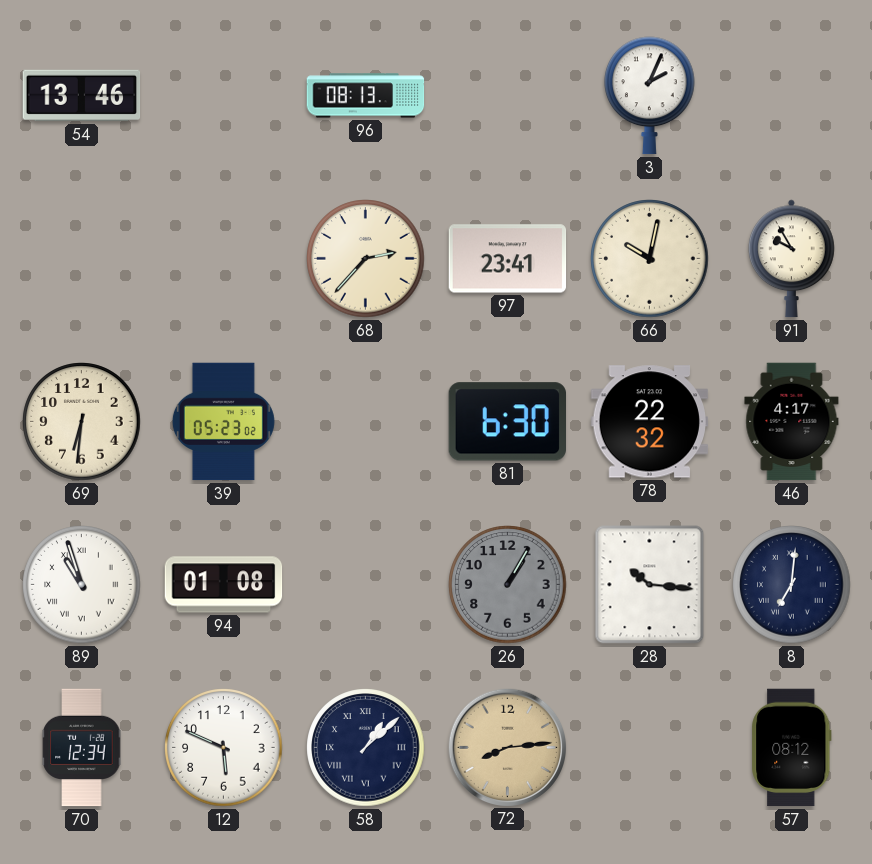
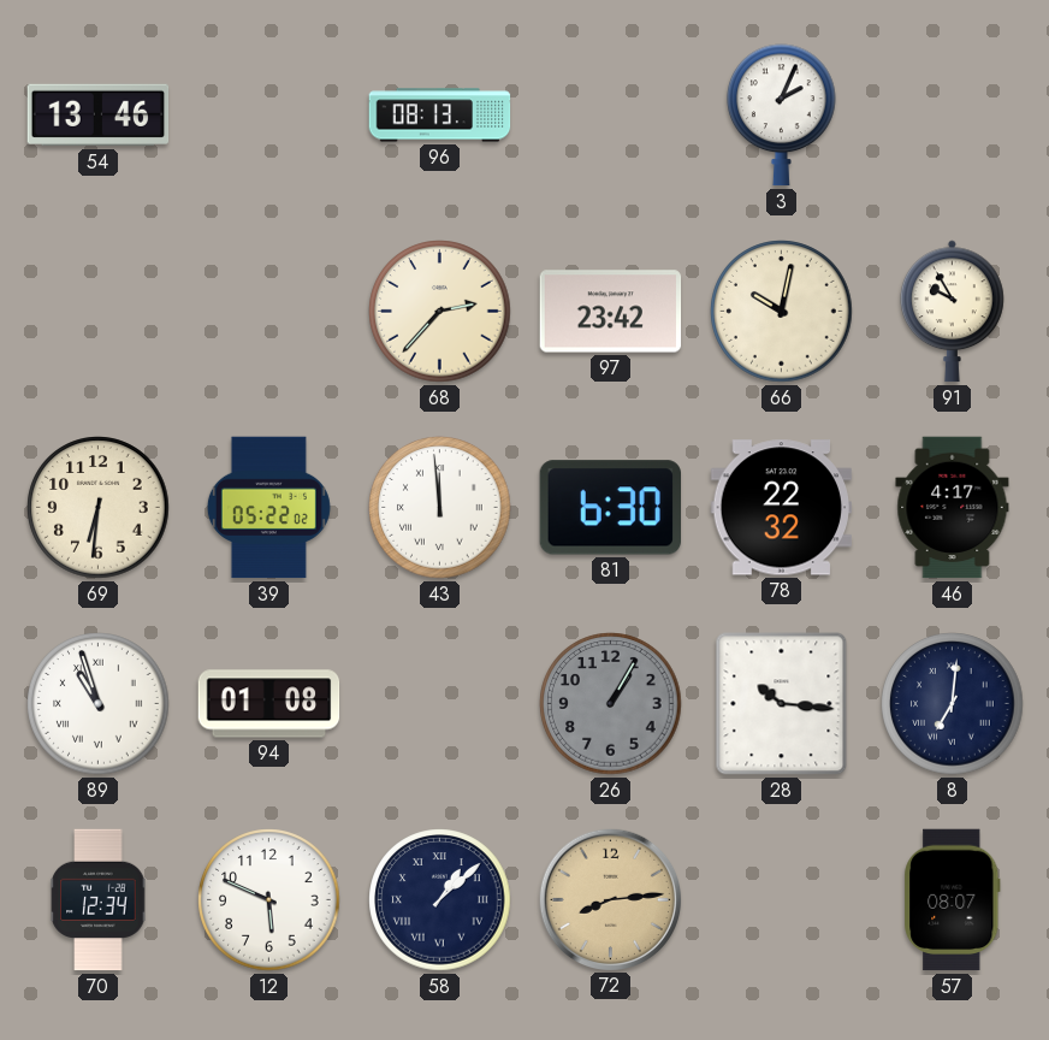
97: 23:41 -> 23:42
39: 05:23 -> 05:22
43: none -> 11:59
57: 08:12 -> 08:07
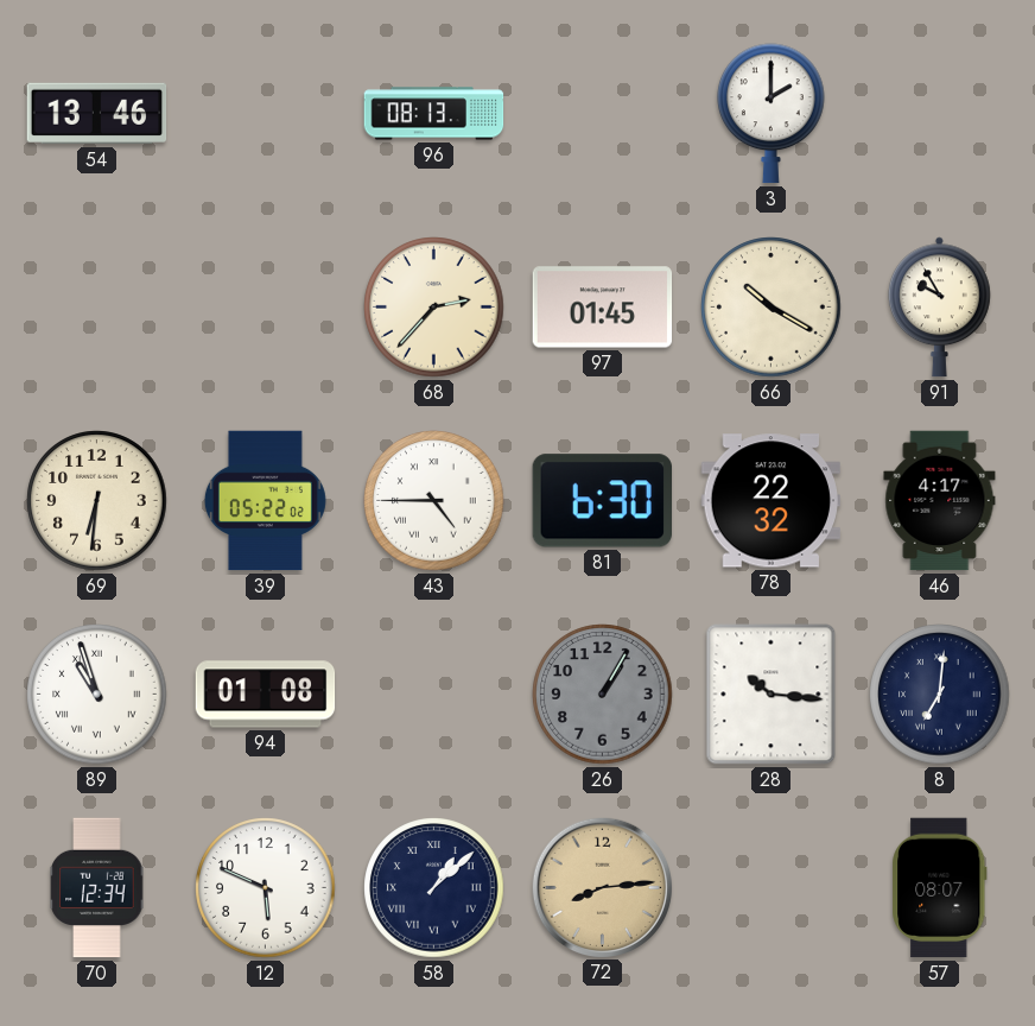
3: 2:04 -> 2:00
97: 23:42 -> 01:45
66: 10:02 -> 10:20
43: 11:59 -> 4:45
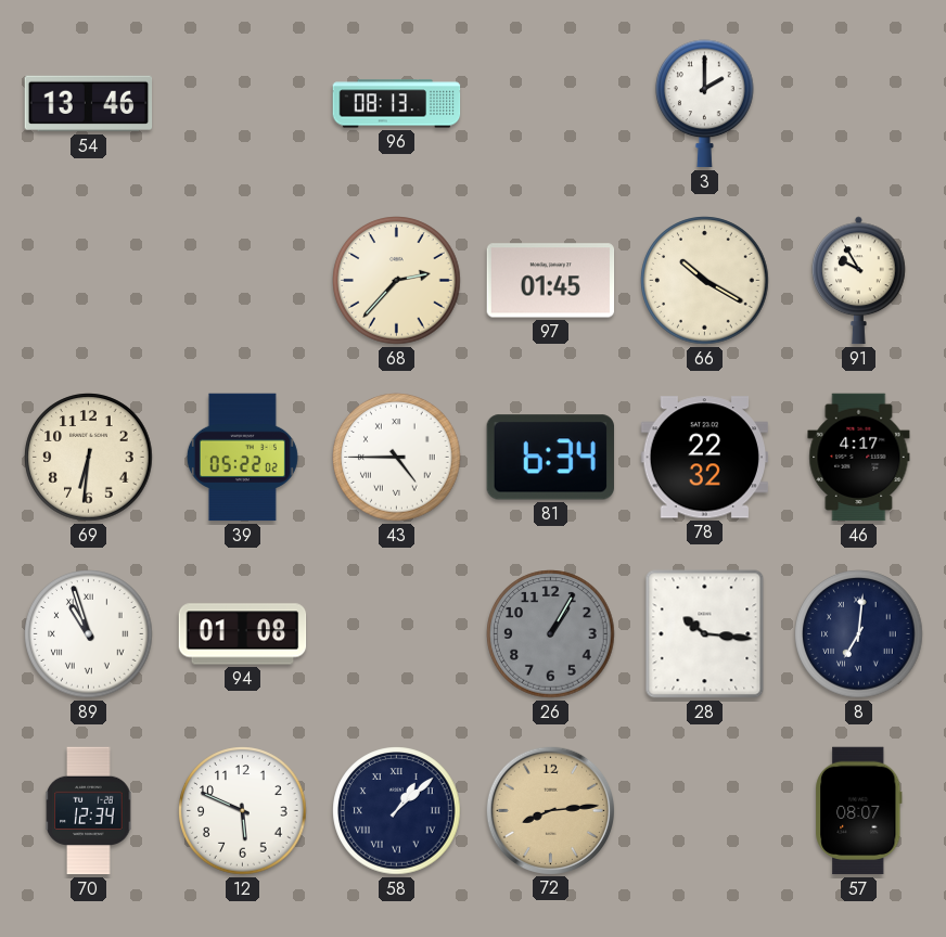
81: 6:30 -> 6:34
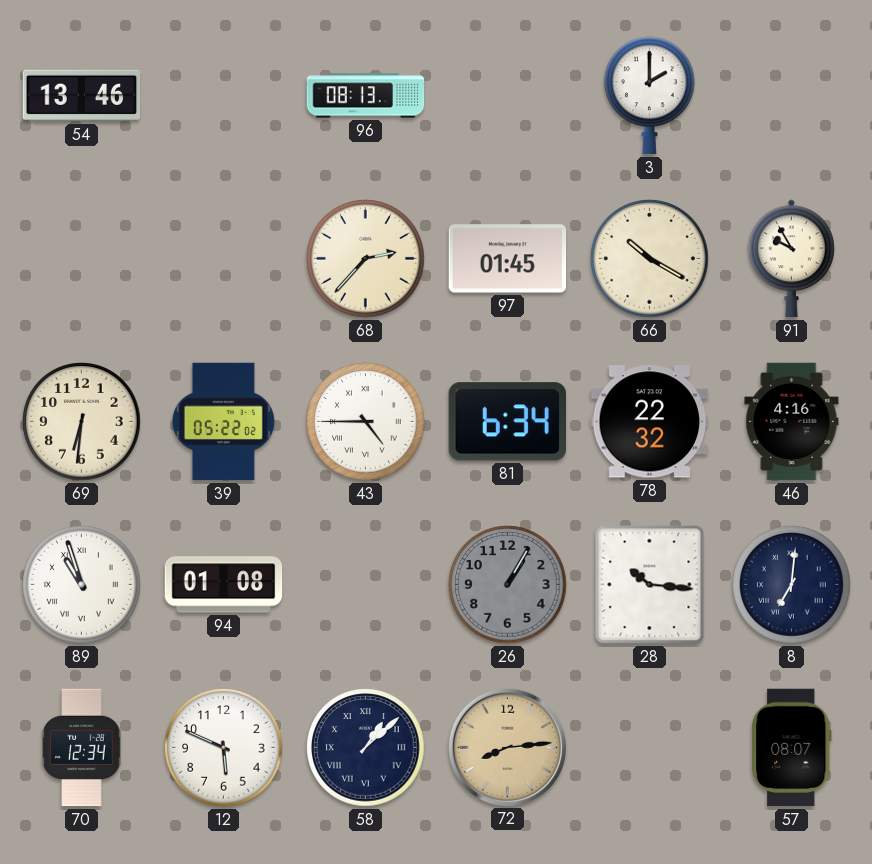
46: 4:17 -> 4:16
